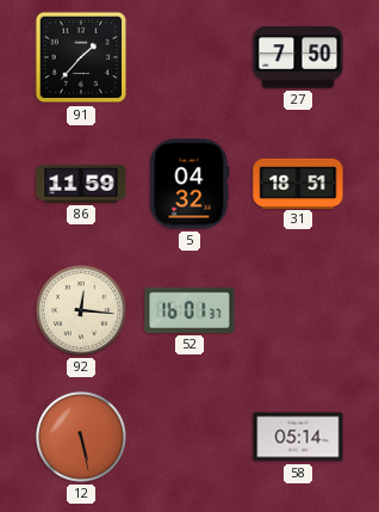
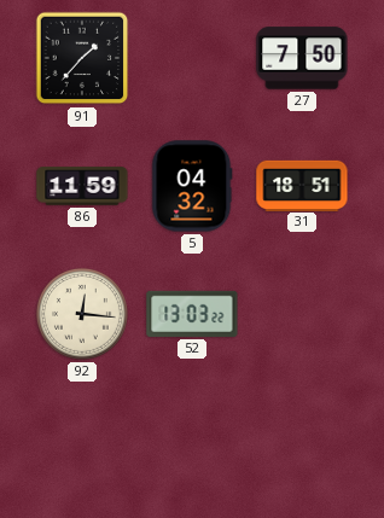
52: 16:01 -> 13:03
12: 5:28 -> none
58: 05:14 -> none
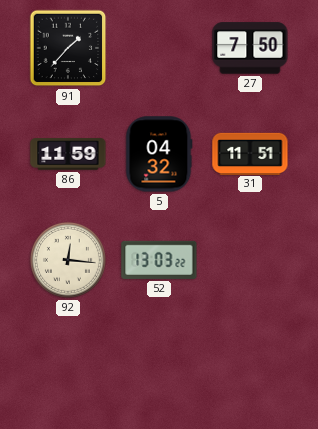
31: 18:51 -> 11:51
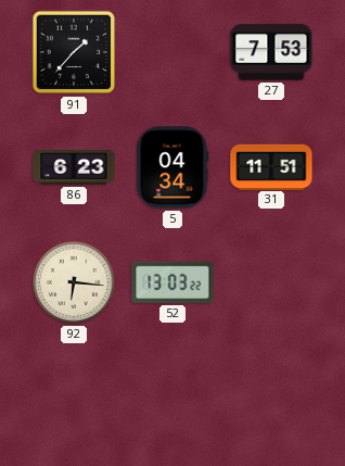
27: 7:50 -> 7:53
86: 11:59 -> 6:23
5: 04:32 -> 04:34
92: 12:16 -> 6:16
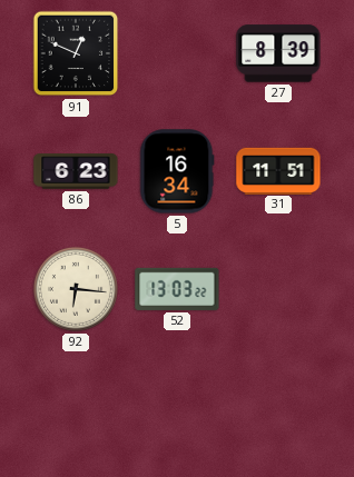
91: 1:37 -> 12:49
27: 7:53 -> 8:39
5: 04:34 -> 16:34
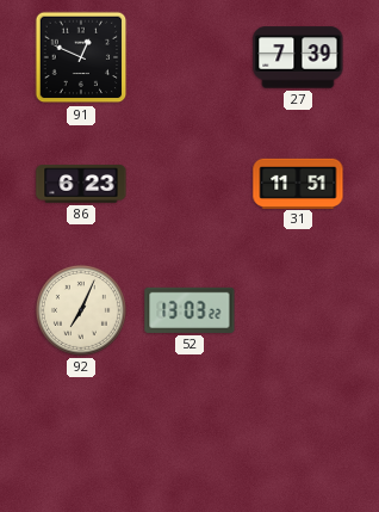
27: 8:39 -> 7:39
5: 16:34 -> none
92: 6:16 -> 7:04
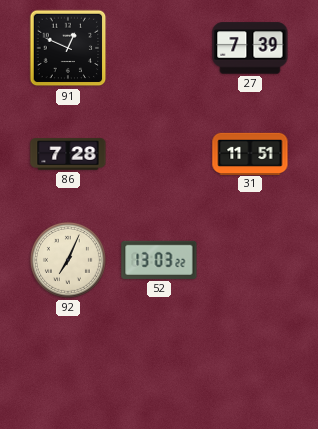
86: 6:23 -> 7:28
